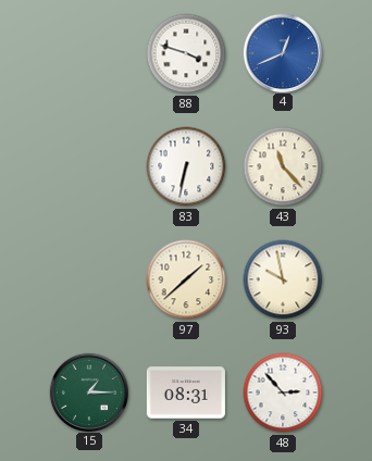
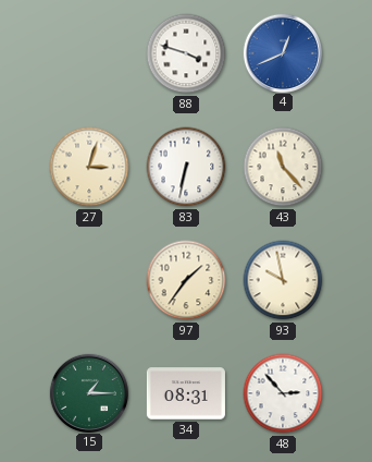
27: none -> 3:03
97: 1:38 -> 1:36
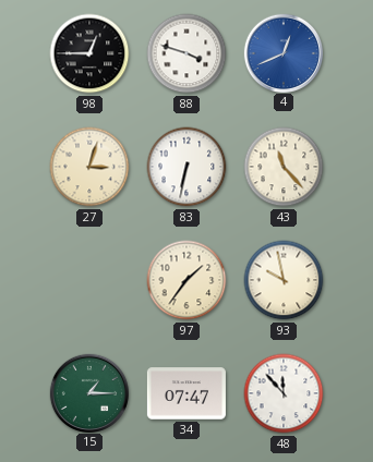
98: none -> 12:45
34: 08:31 -> 07:47
48: 2:53 -> 11:53
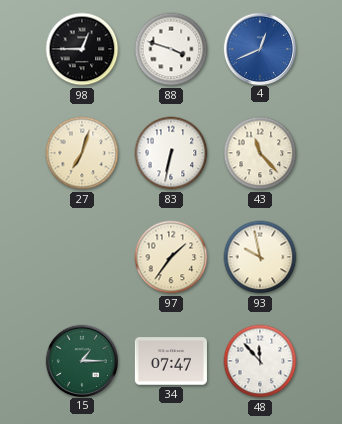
27: 3:03 -> 7:03
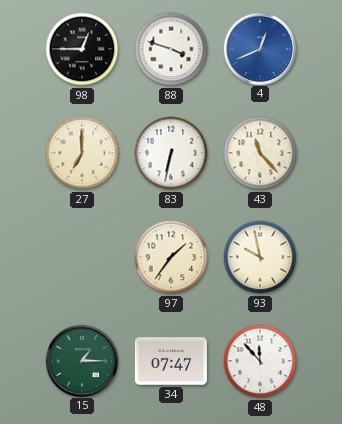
27: 7:03 -> 7:00
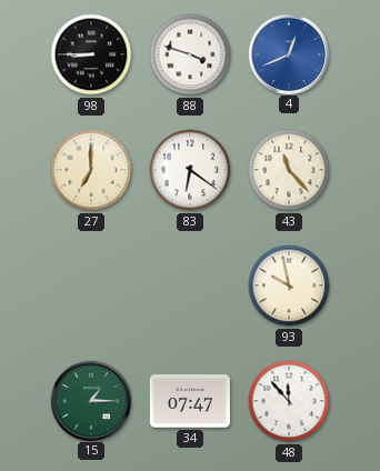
98: 12:45 -> 8:45
83: 6:32 -> 6:21
97: 1:36 -> none
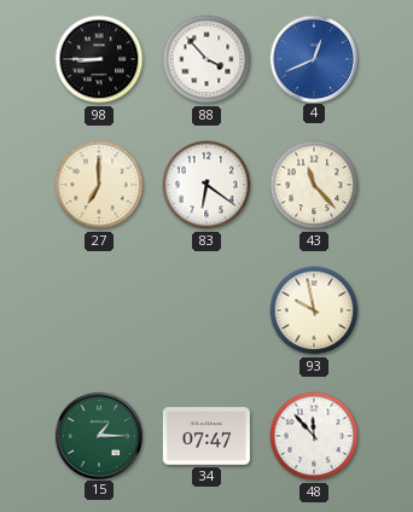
88: 3:48 -> 3:53
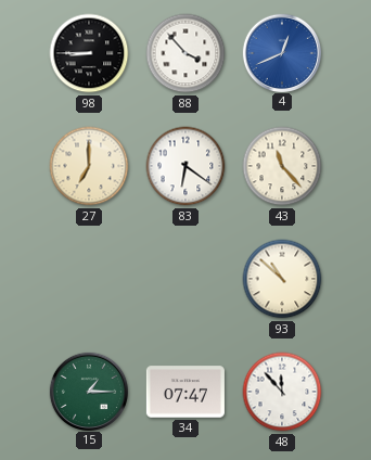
93: 9:58 -> 10:52
